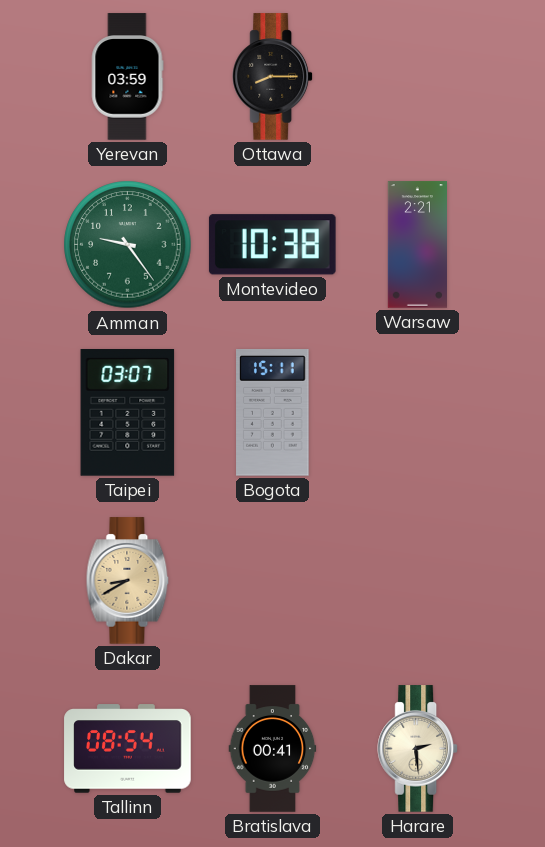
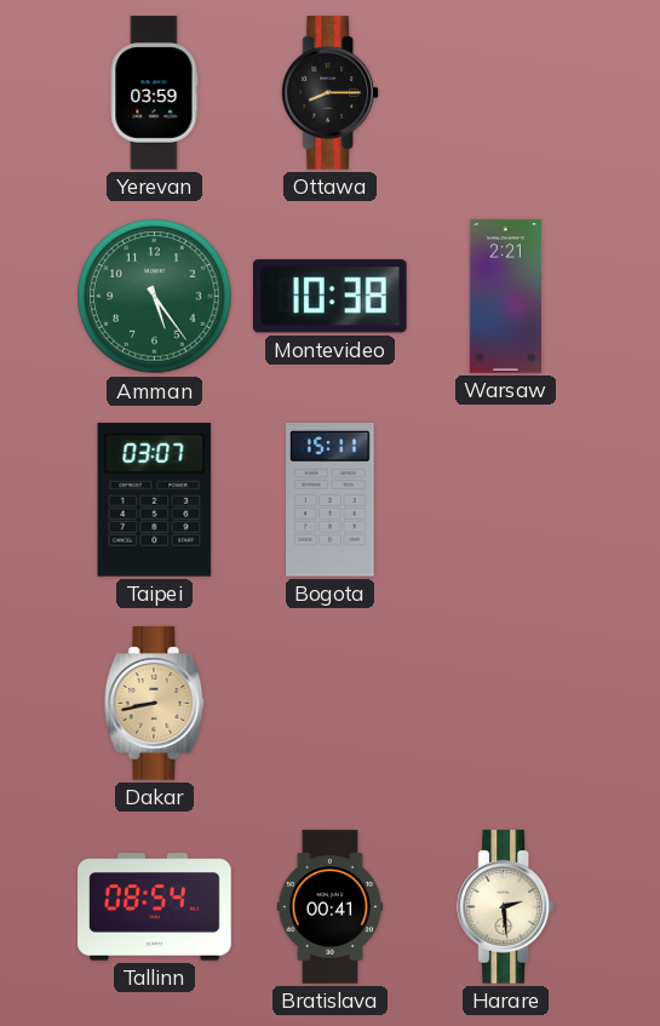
Amman: 9:24 -> 5:24
Dakar: 8:40 -> 8:43
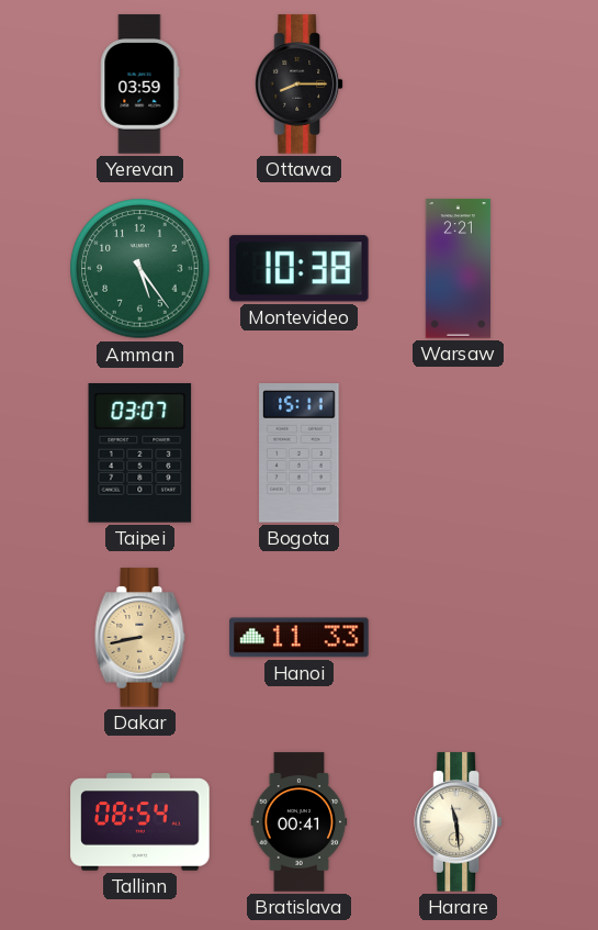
Hanoi: none -> 11:33
Harare: 2:29 -> 11:29
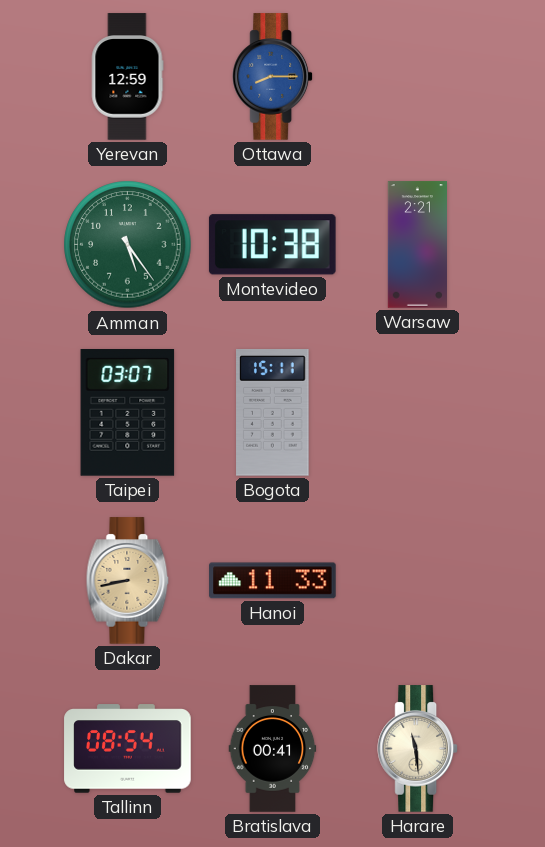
Yerevan: 03:59 -> 12:59
Ottawa dial: black -> blue
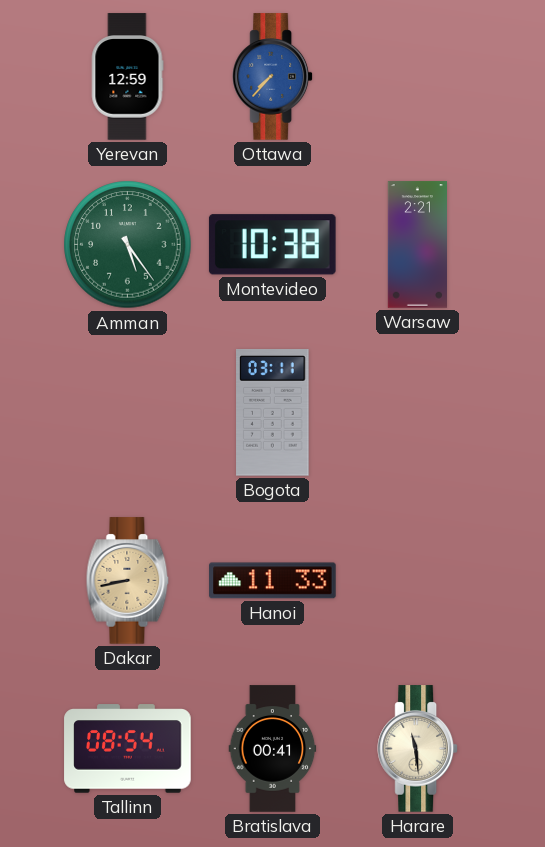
Ottawa: 8:15 -> 7:37
Taipei: 03:07 -> none
Bogota: 15:11 -> 03:11
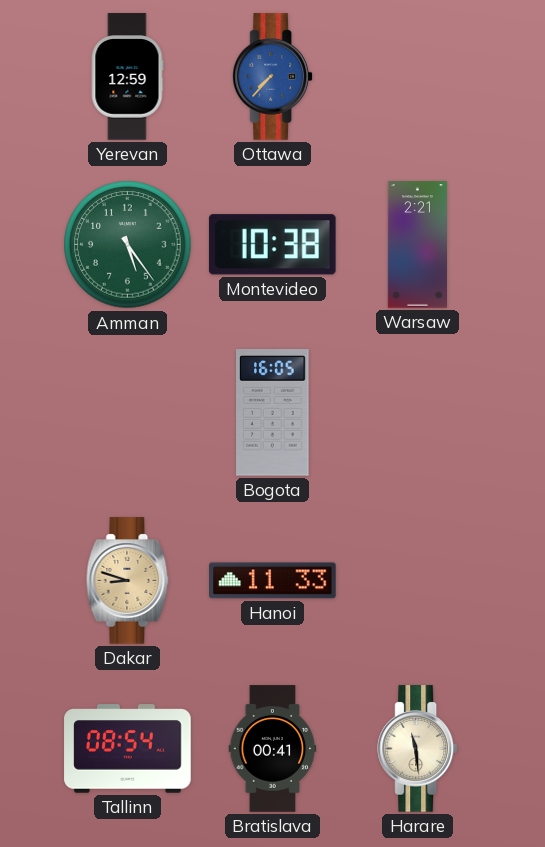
Bogota: 03:11 -> 16:05
Dakar: 8:43 -> 8:48
